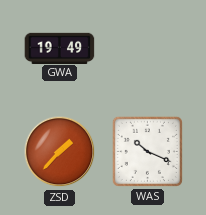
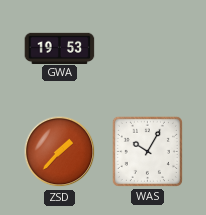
GWA: 19:49 -> 19:53
WAS: 10:19 -> 10:05
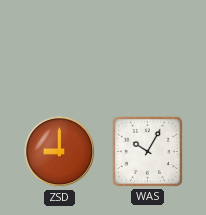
GWA: 19:53 -> none
ZSD: 1:37 -> 9:00
